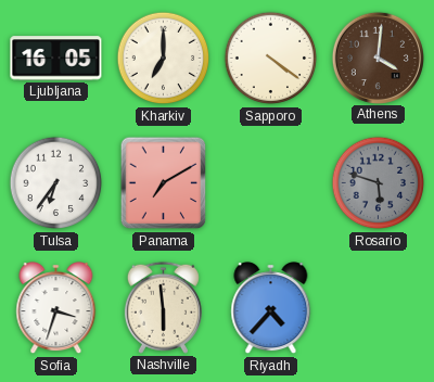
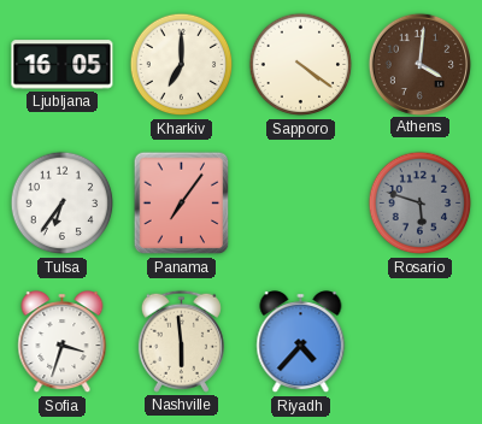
Panama: 7:10 -> 7:06
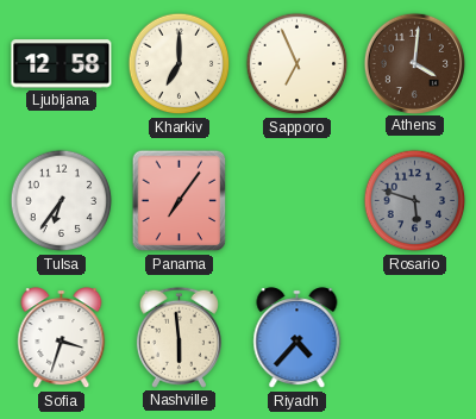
Ljubljana: 16:05 -> 12:58
Sapporo: 4:21 -> 6:56
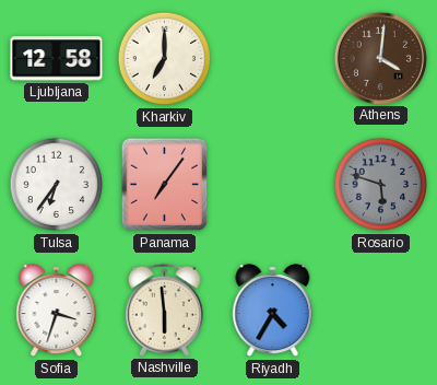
Sapporo: 6:56 -> none
Riyadh: 4:37 -> 4:35
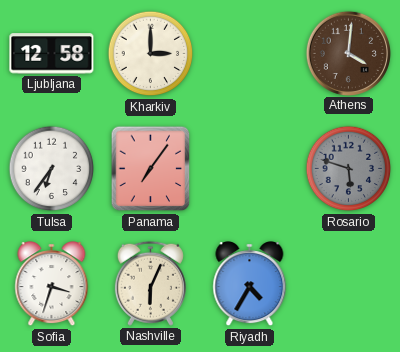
Kharkiv: 7:00 -> 3:00
Nashville: 5:59 -> 6:04
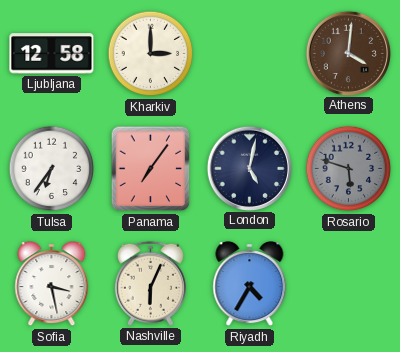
London: none -> 5:02
Sofia: 3:33 -> 3:28
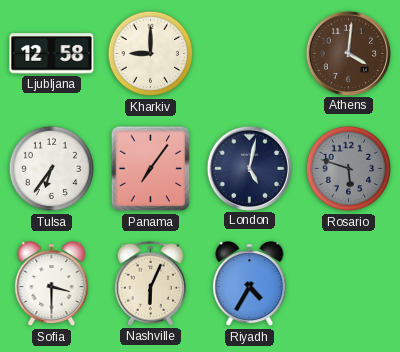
Kharkiv: 3:00 -> 9:00
Sofia: 3:28 -> 3:30
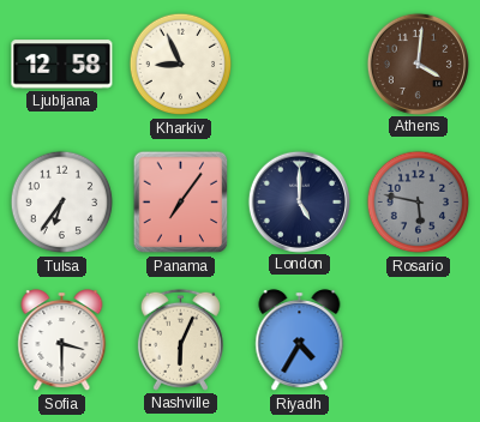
Kharkiv: 9:00 -> 8:56
London: 5:02 -> 5:00
Rosario: 5:48 -> 5:47
